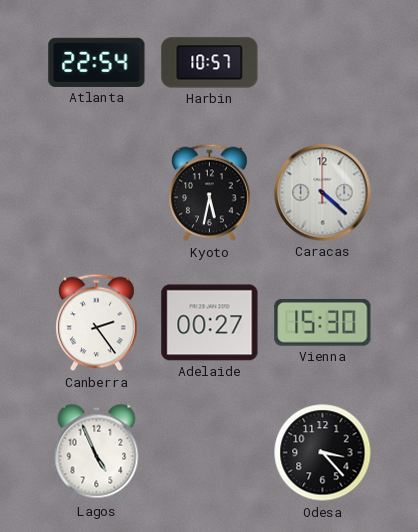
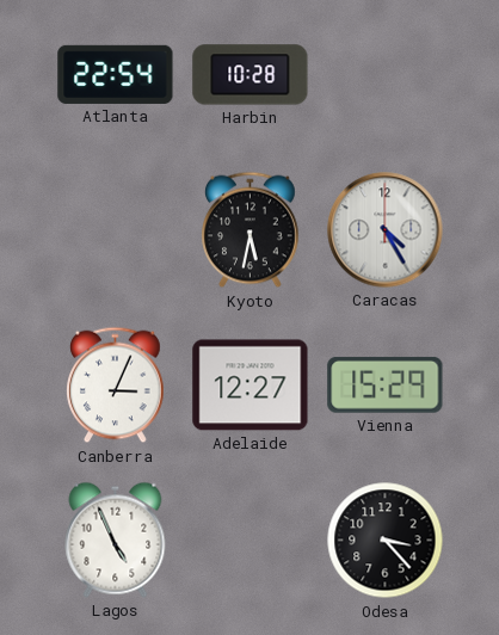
Harbin: 10:57 -> 10:28
Caracas: 4:22 -> 4:25
Canberra: 2:24 -> 3:04
Adelaide: 00:27 -> 12:27
Vienna: 15:30 -> 15:29
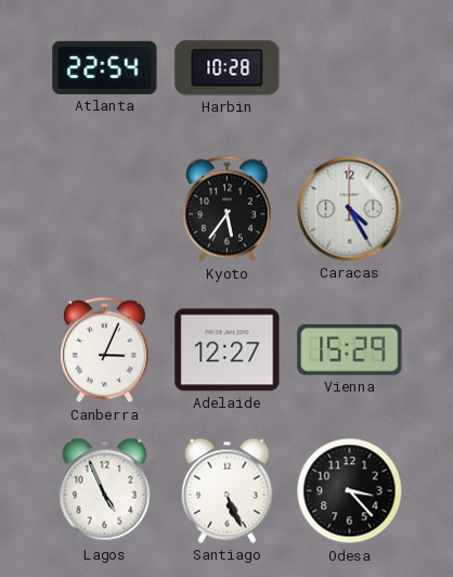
Kyoto: 5:32 -> 5:36
Santiago: none -> 5:26
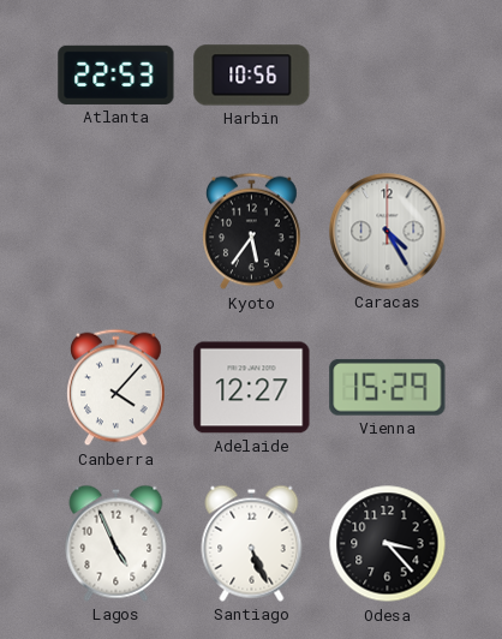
Atlanta: 22:54 -> 22:53
Harbin: 10:28 -> 10:56
Canberra: 3:04 -> 4:07
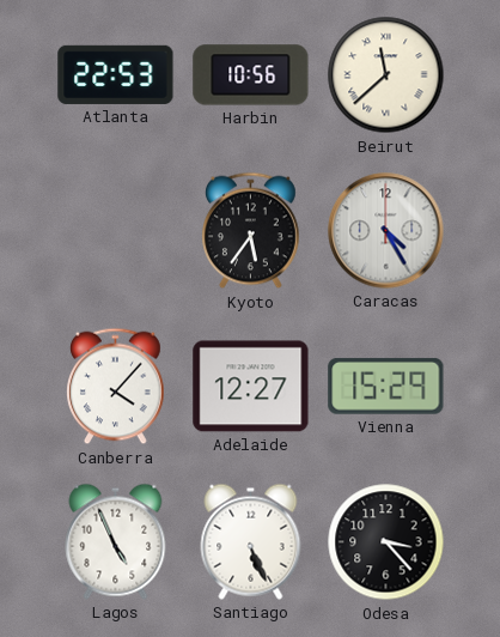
Beirut: none -> 11:38
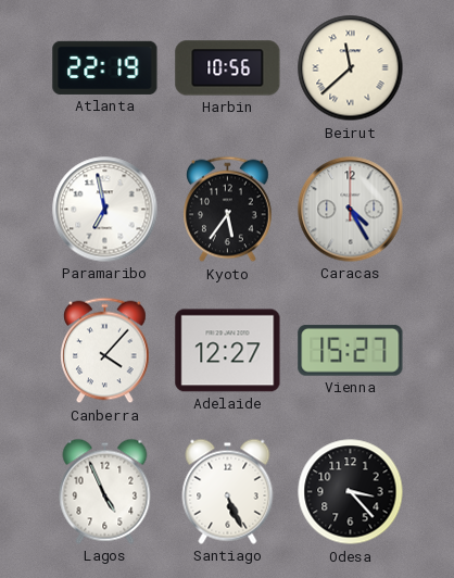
Atlanta: 22:53 -> 22:19
Paramaribo: none -> 6:58
Vienna: 15:29 -> 15:27
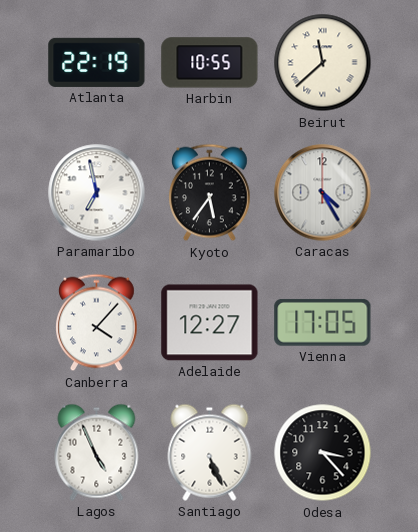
Harbin: 10:56 -> 10:55
Vienna: 15:27 -> 17:05
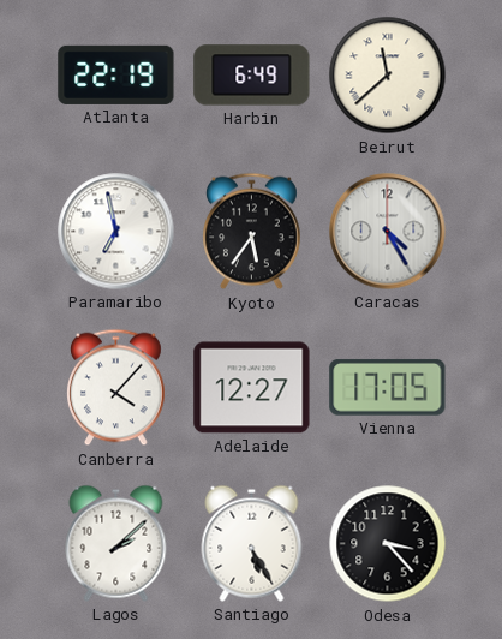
Harbin: 10:55 -> 6:49
Lagos: 4:56 -> 2:08
Santiago: 5:26 -> 5:25
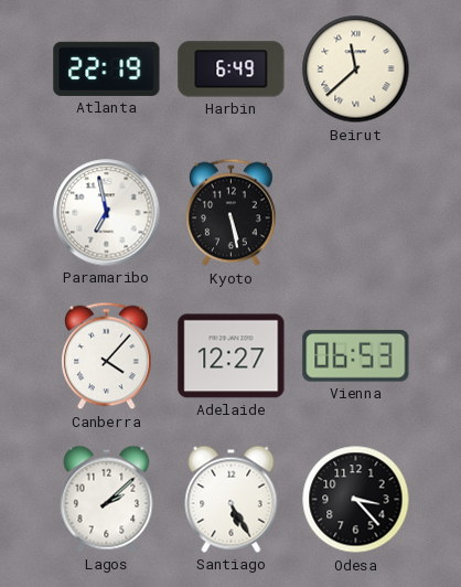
Kyoto: 5:36 -> 5:28
Caracas: 4:25 -> none
Vienna: 17:05 -> 06:53
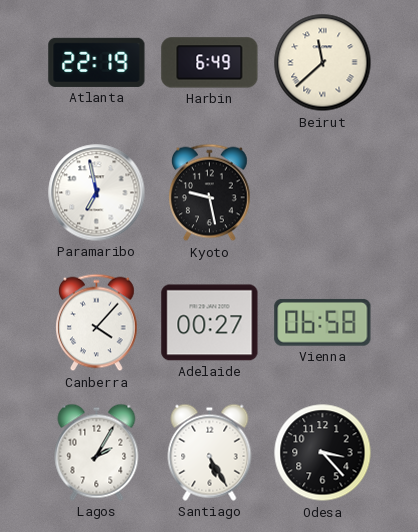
Kyoto: 5:28 -> 9:28
Adelaide: 12:27 -> 00:27
Vienna: 06:53 -> 06:58
Lagos: 2:08 -> 2:05
